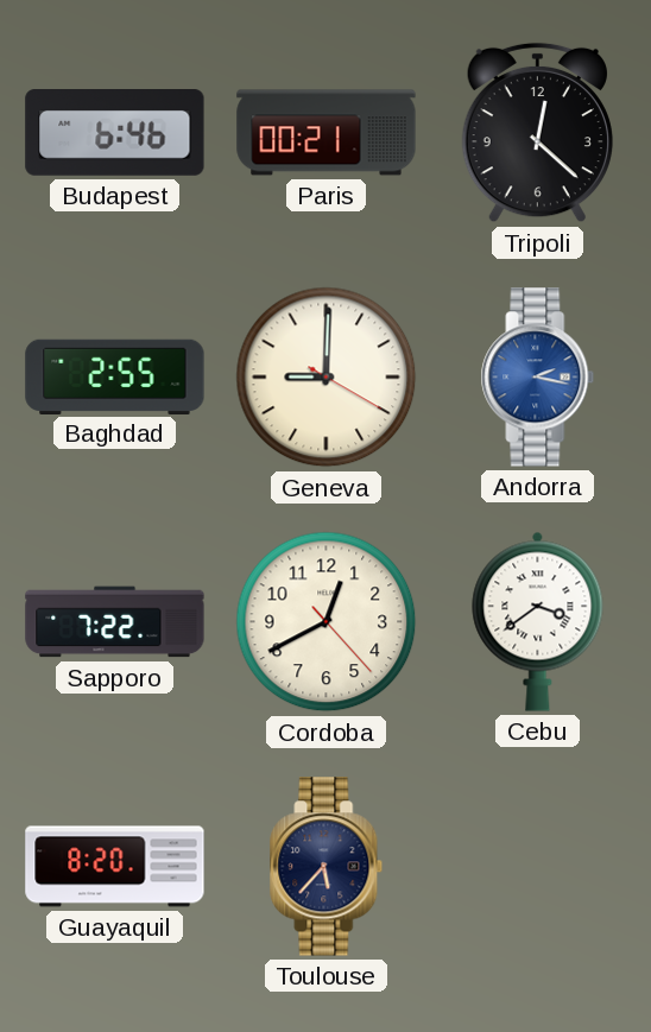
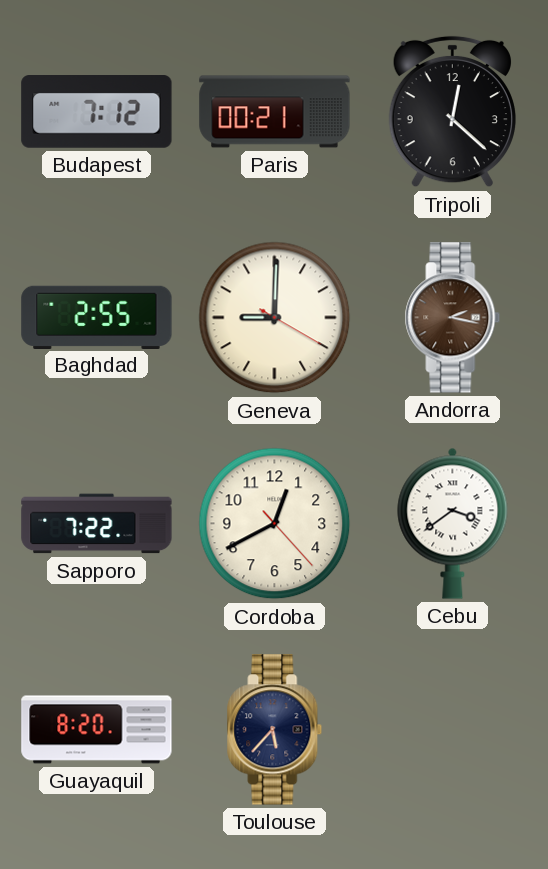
Budapest: 6:46 -> 7:12
Andorra dial: blue -> brown
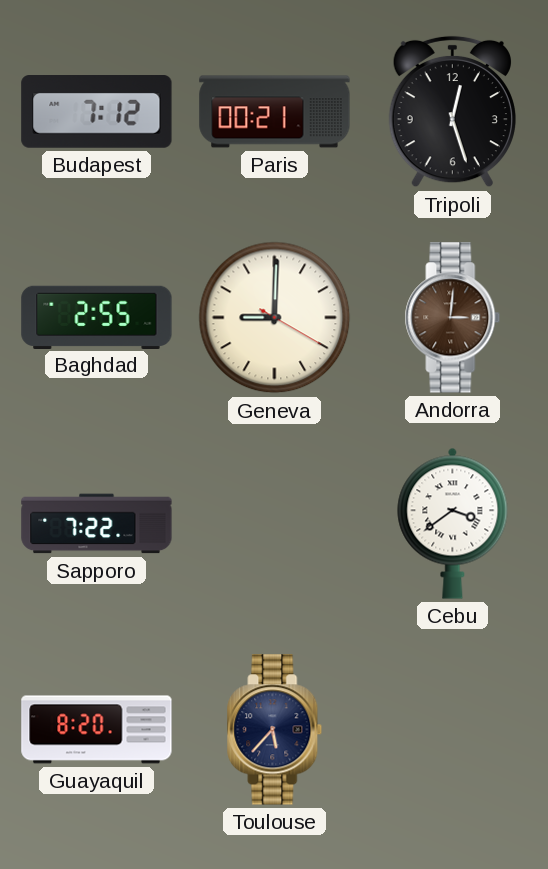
Tripoli: 12:22 -> 12:27
Andorra: 2:17 -> 3:01
Cordoba: 12:40 -> none
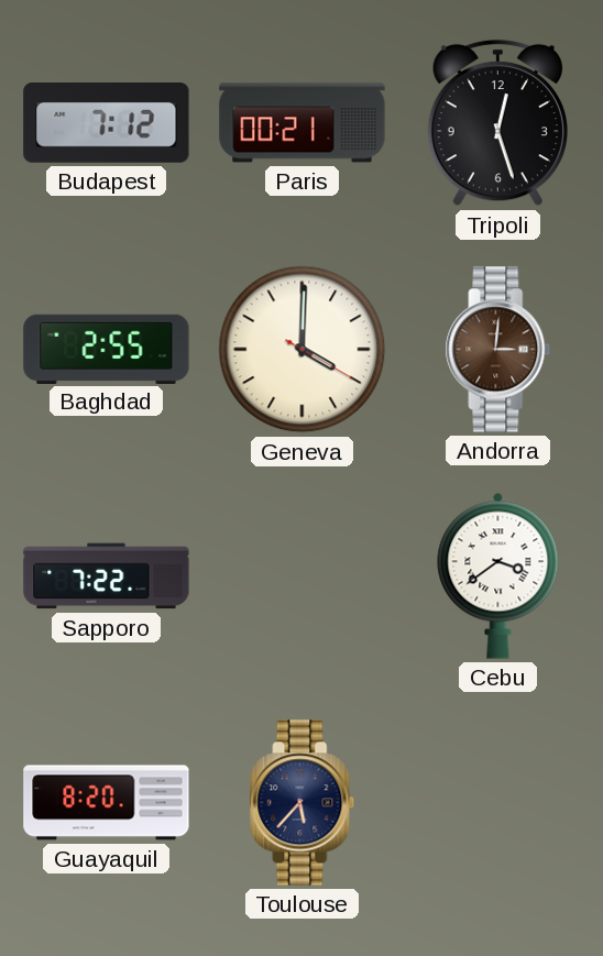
Geneva: 9:00 -> 4:00
